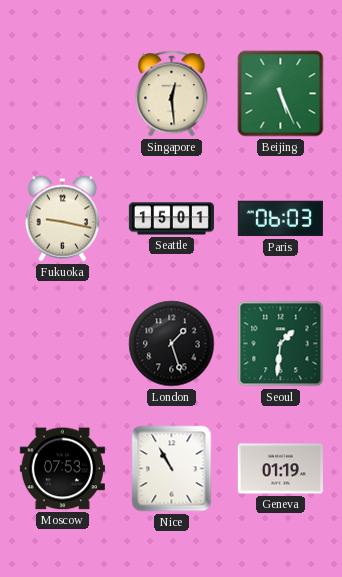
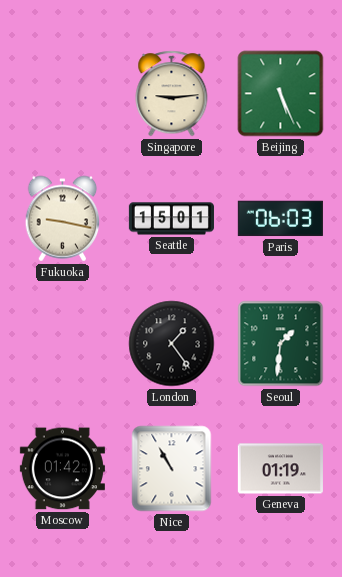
Singapore: 12:29 -> 9:14
London: 1:27 -> 1:24
Moscow: 07:53 -> 01:42
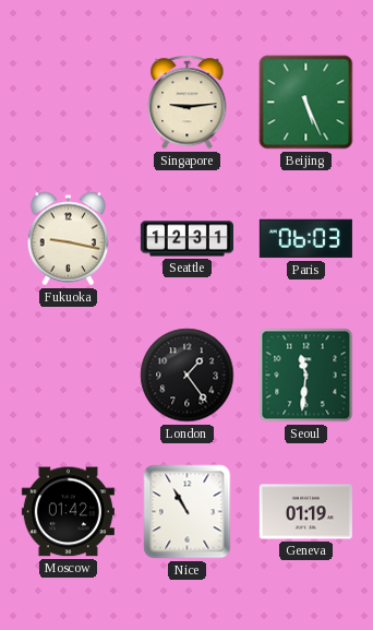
Seattle: 15:01 -> 12:31
Seoul: 1:31 -> 11:31
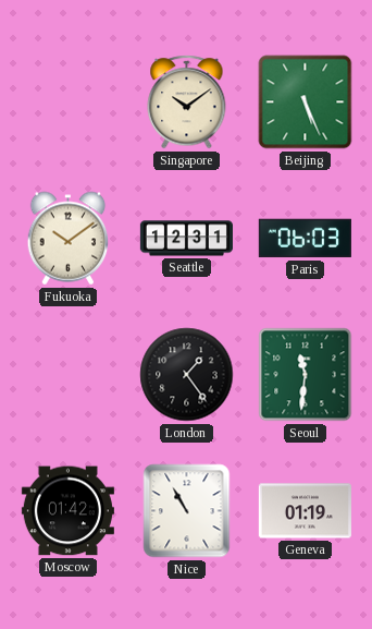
Singapore: 9:14 -> 10:09
Fukuoka: 9:17 -> 10:09
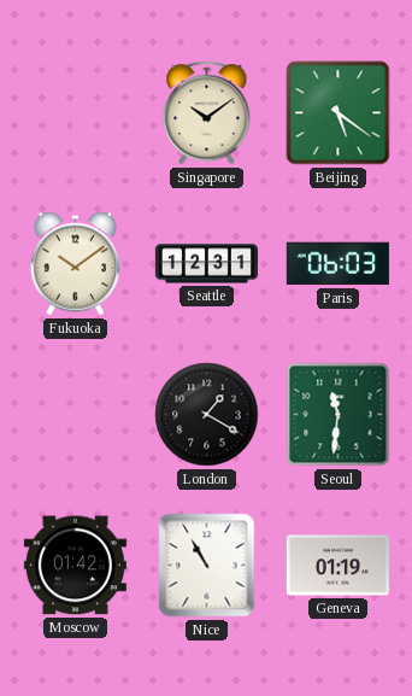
Beijing: 5:26 -> 5:21
London: 1:24 -> 1:20
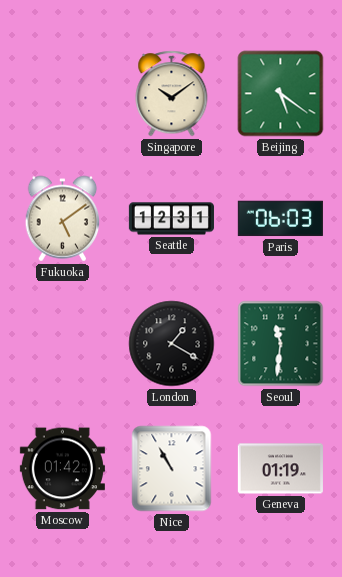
Fukuoka: 10:09 -> 5:09
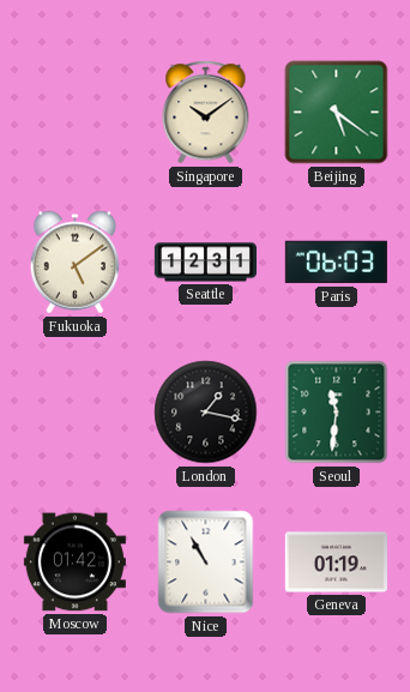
London: 1:20 -> 1:17
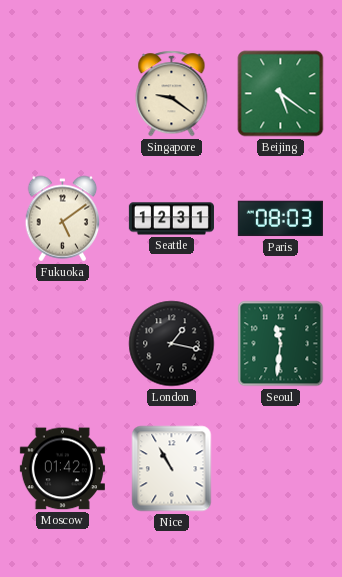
Singapore: 10:09 -> 9:21
Paris: 06:03 -> 08:03
Geneva: 01:19 -> none
